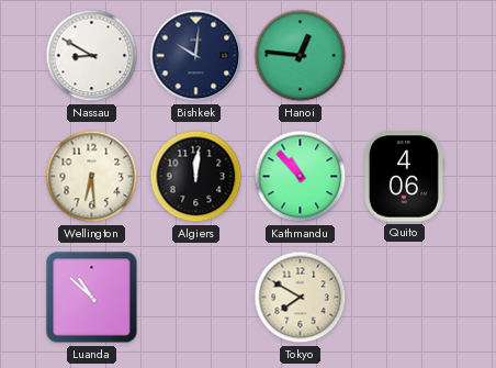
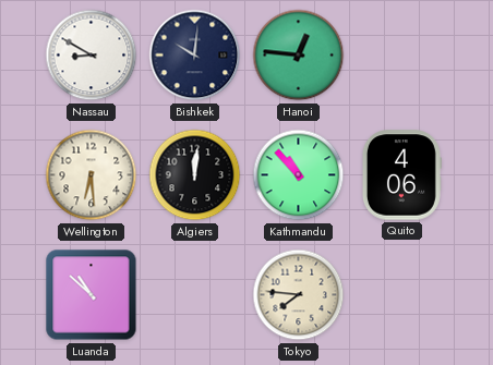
Tokyo: 7:50 -> 7:46
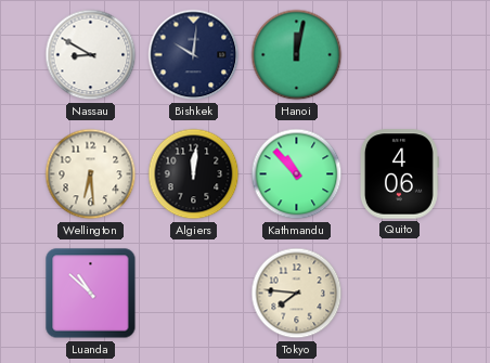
Hanoi: 12:46 -> 12:02
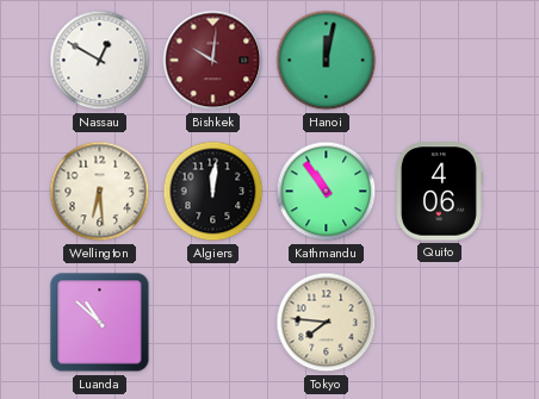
Nassau: 8:50 -> 12:50
Bishkek dial: navy -> burgundy
Kathmandu: 10:53 -> 10:54
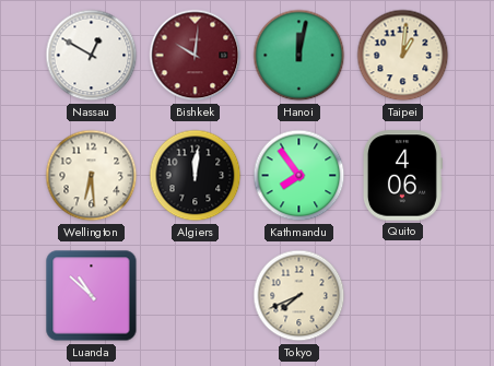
Taipei: none -> 1:01
Kathmandu: 10:54 -> 7:54
Tokyo: 7:46 -> 7:41
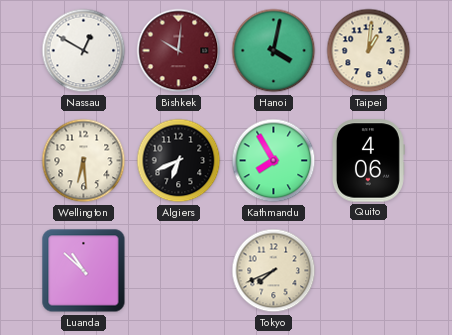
Hanoi: 12:02 -> 4:02
Algiers: 12:01 -> 6:41
Kathmandu: 7:54 -> 7:55
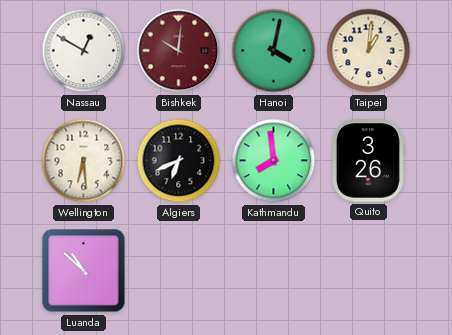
Kathmandu: 7:55 -> 7:59
Quito: 4:06 -> 3:26
Tokyo: 7:41 -> none
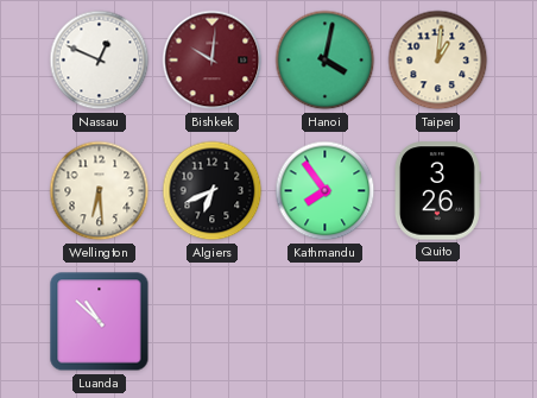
Nassau: 12:50 -> 12:49
Kathmandu: 7:59 -> 7:54
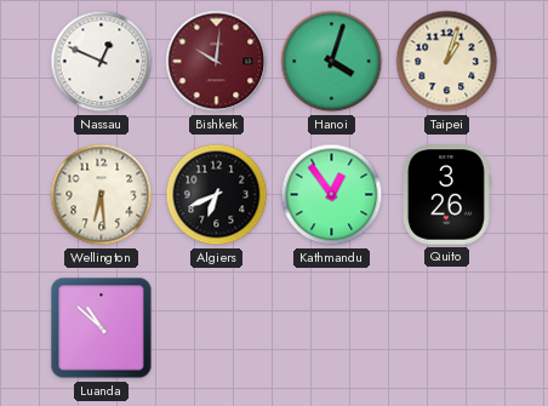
Hanoi: 4:02 -> 4:03
Taipei: 1:01 -> 1:03
Kathmandu: 7:54 -> 12:54
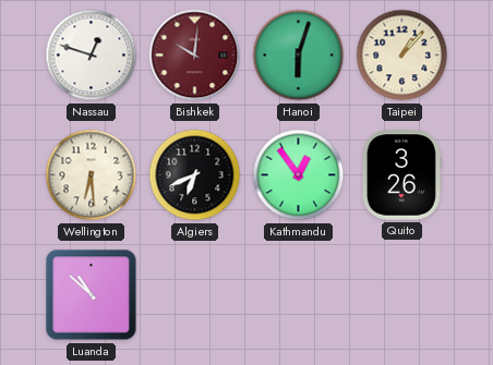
Nassau: 12:49 -> 12:48
Hanoi: 4:03 -> 6:03
Taipei: 1:03 -> 1:07
